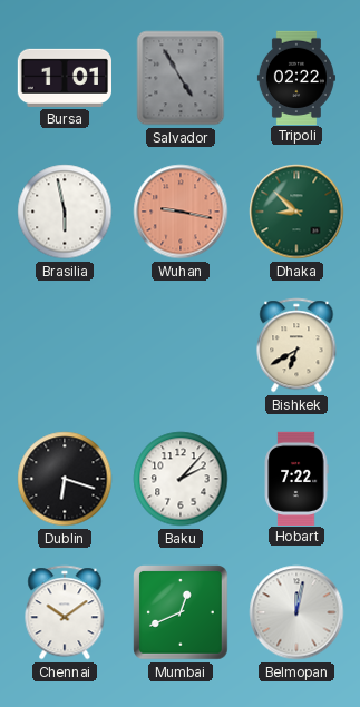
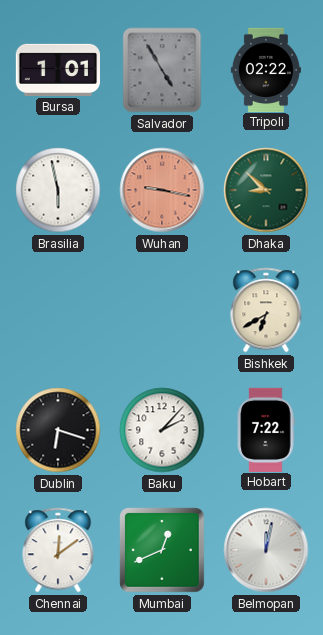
Chennai: 10:09 -> 12:09
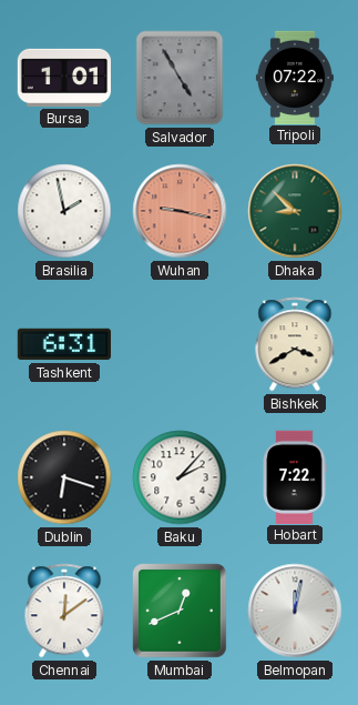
Tripoli: 02:22 -> 07:22
Brasilia: 5:58 -> 1:58
Tashkent: none -> 6:31
Bishkek: 6:40 -> 3:40
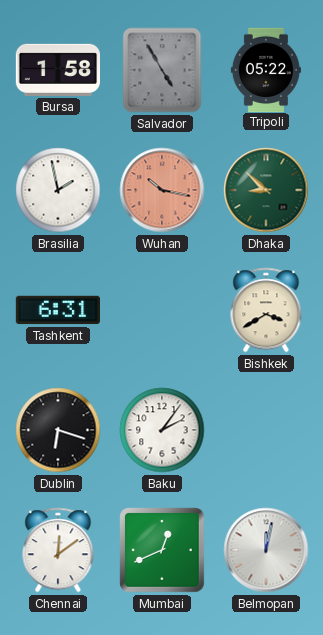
Bursa: 1:01 -> 1:58
Tripoli: 07:22 -> 05:22
Wuhan: 9:17 -> 10:17
Baku: 2:07 -> 2:06
Hobart: 7:22 -> none
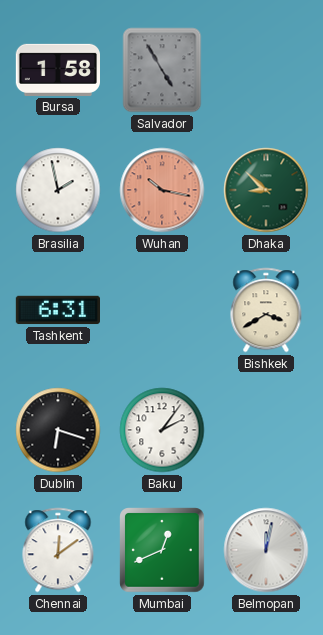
Tripoli: 05:22 -> none
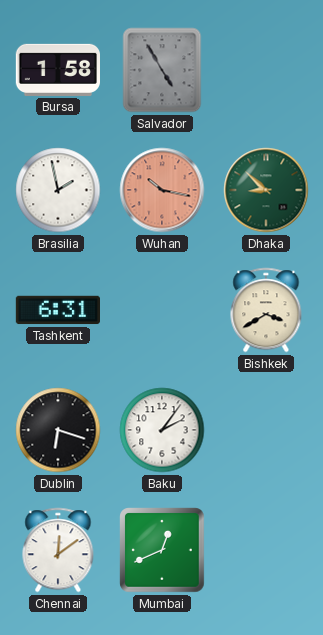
Belmopan: 12:02 -> none
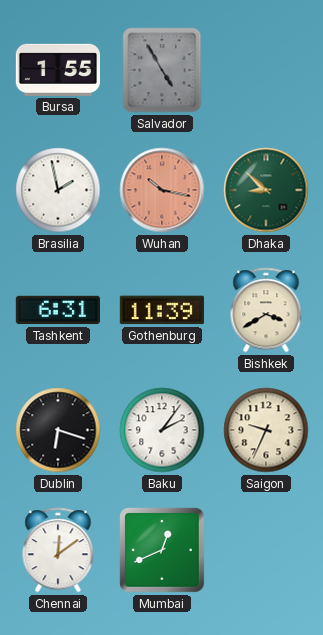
Bursa: 1:58 -> 1:55
Gothenburg: none -> 11:39
Saigon: none -> 9:34
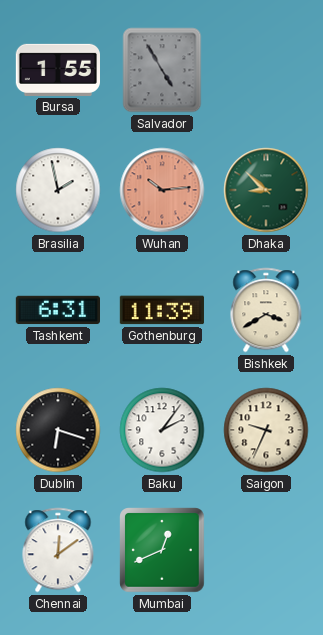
Wuhan: 10:17 -> 10:14
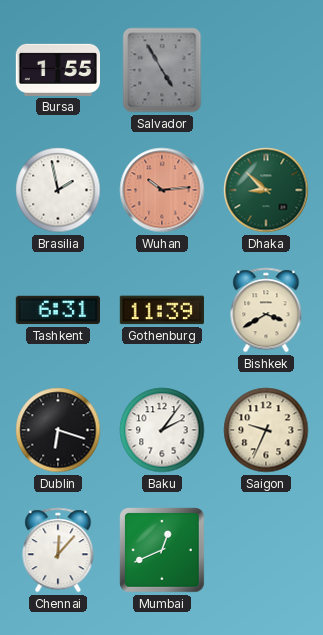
Chennai: 12:09 -> 12:07
